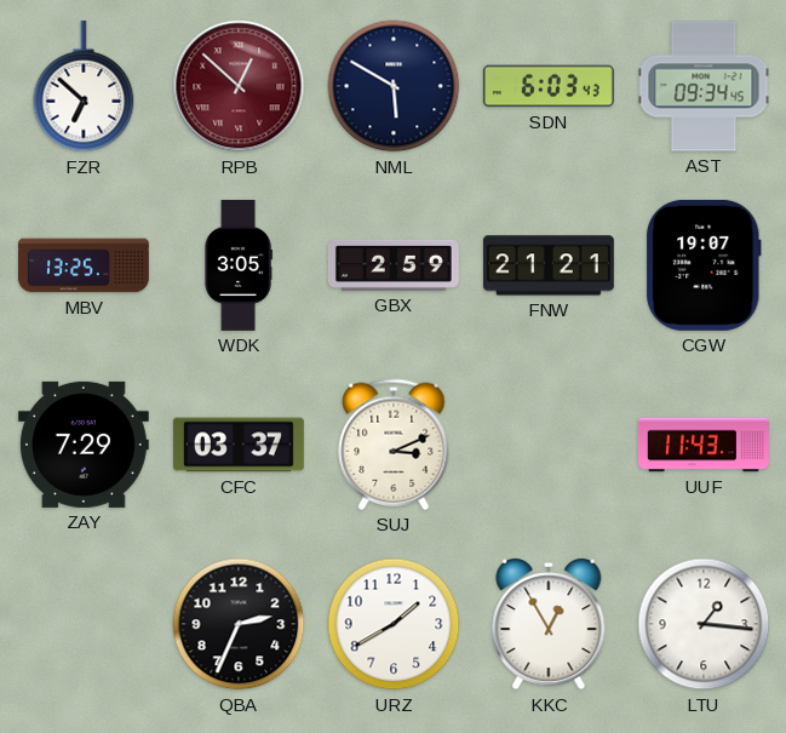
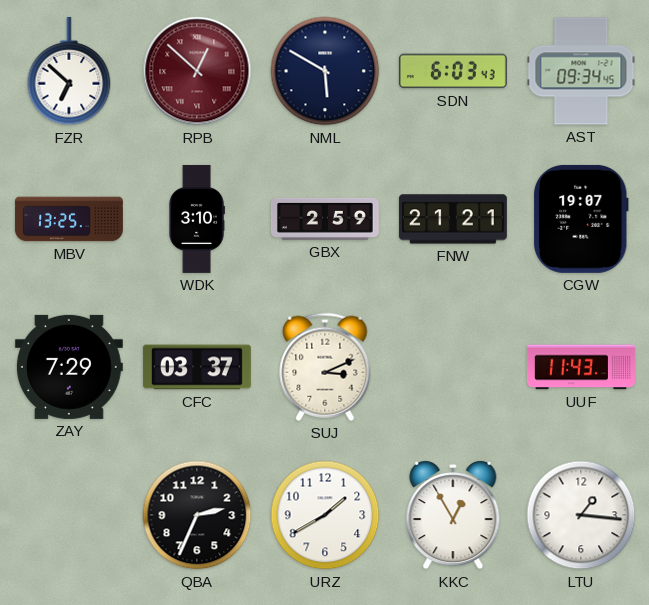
WDK: 3:05 -> 3:10
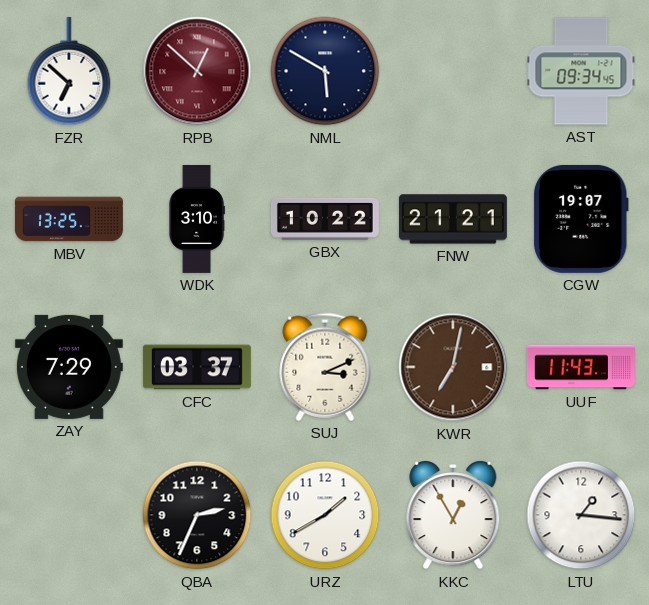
SDN: 6:03 -> none
GBX: 2:59 -> 10:22
KWR: none -> 7:02
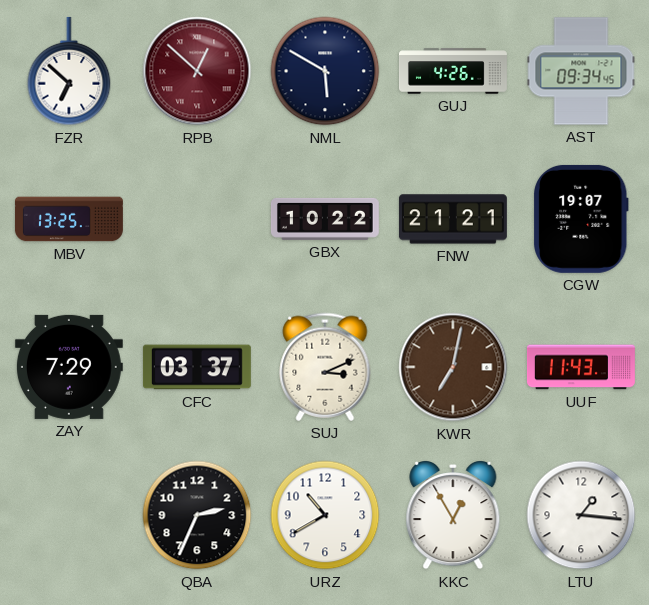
GUJ: none -> 4:26
WDK: 3:10 -> none
URZ: 1:40 -> 10:40
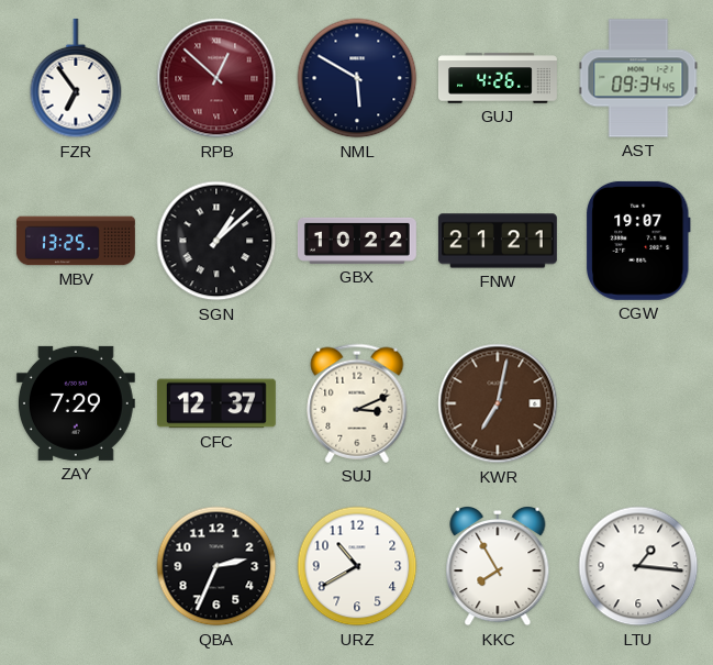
FZR: 6:52 -> 6:54
SGN: none -> 1:08
CFC: 03:37 -> 12:37
UUF: 11:43 -> none
KKC: 12:55 -> 7:55
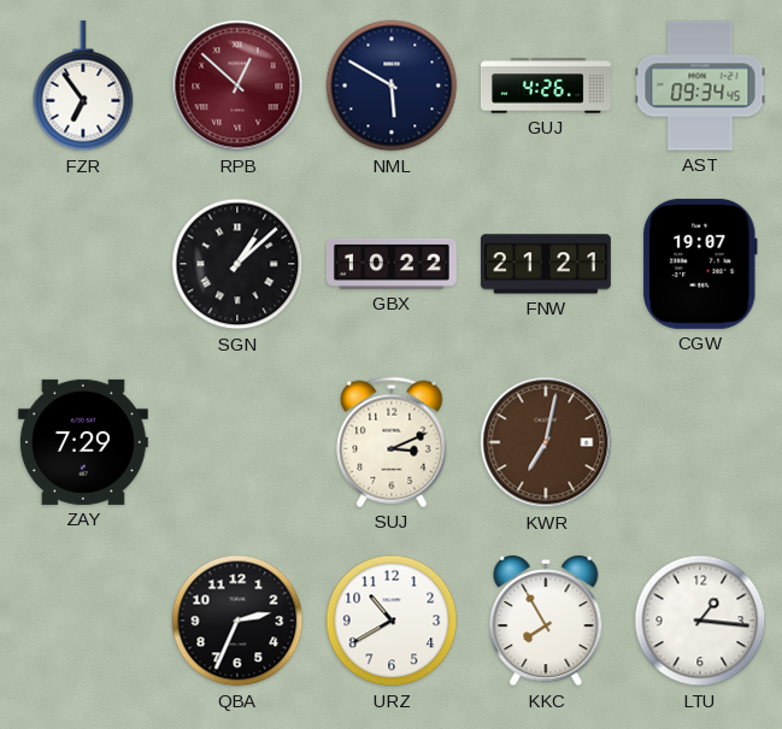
MBV: 13:25 -> none
CFC: 12:37 -> none
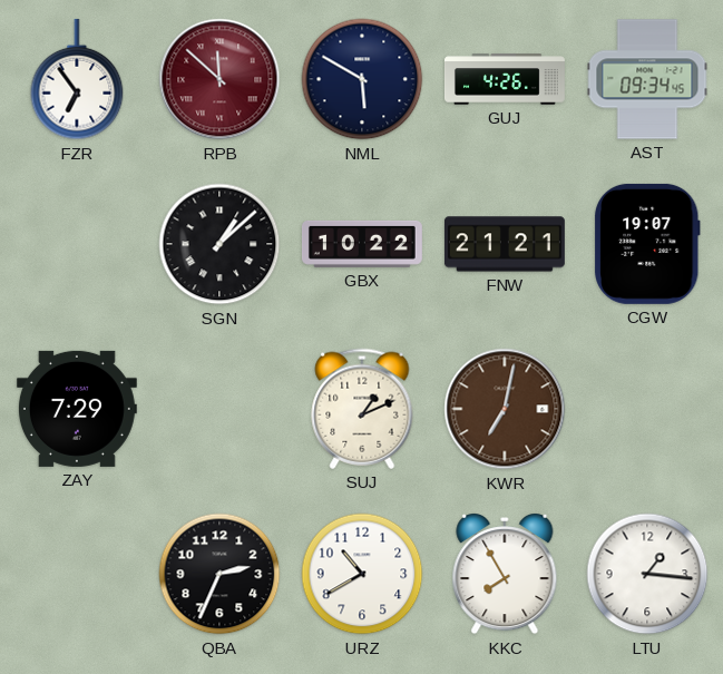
RPB: 12:52 -> 11:52
SUJ: 3:11 -> 1:11
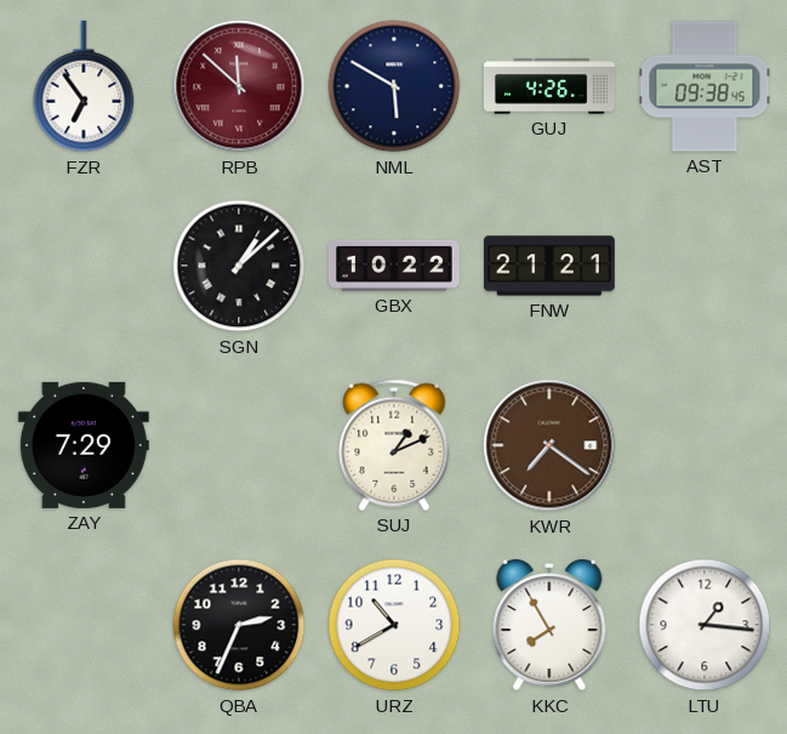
AST: 09:34 -> 09:38
CGW: 19:07 -> none
KWR: 7:02 -> 7:21
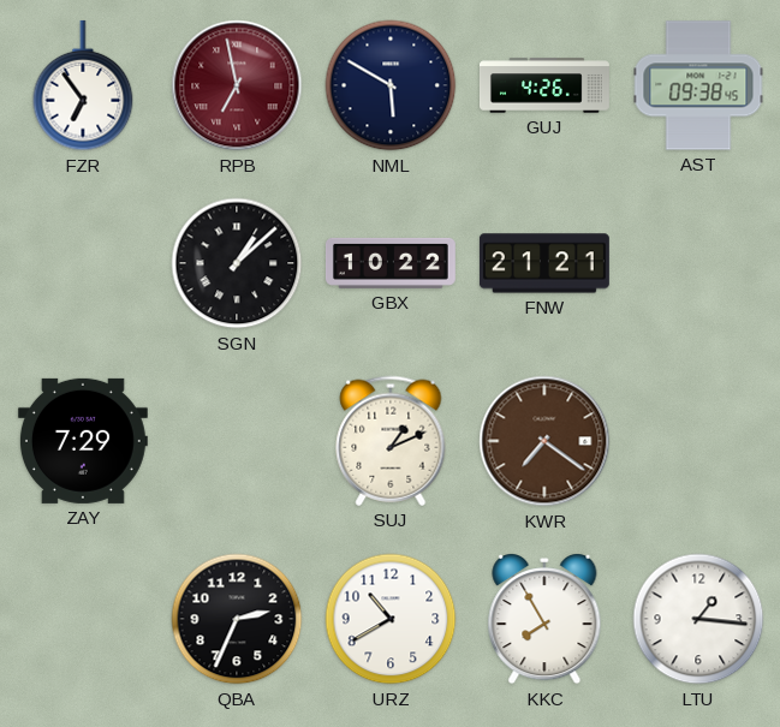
RPB: 11:52 -> 6:58
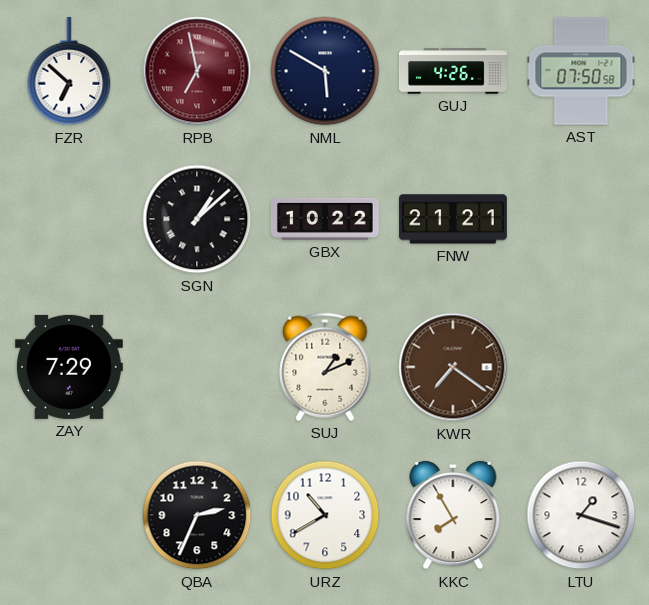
FZR: 6:54 -> 6:52
AST: 09:38 -> 07:50
LTU: 1:16 -> 1:18
